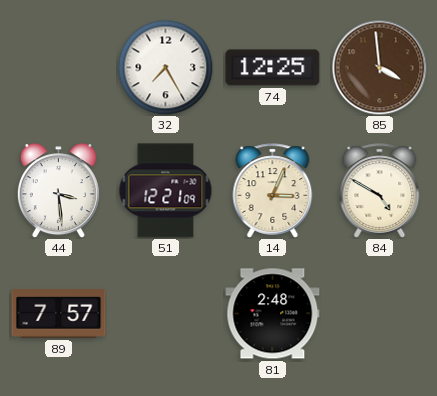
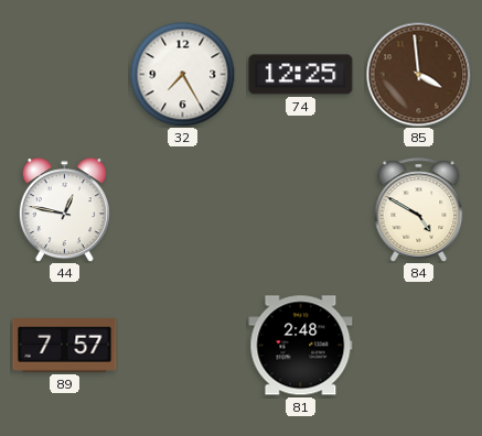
44: 3:29 -> 12:47
51: 12:21 -> none
14: 3:04 -> none
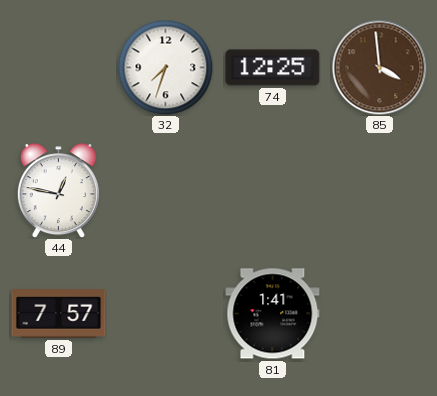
32: 7:25 -> 7:33
84: 4:50 -> none
81: 2:48 -> 1:41
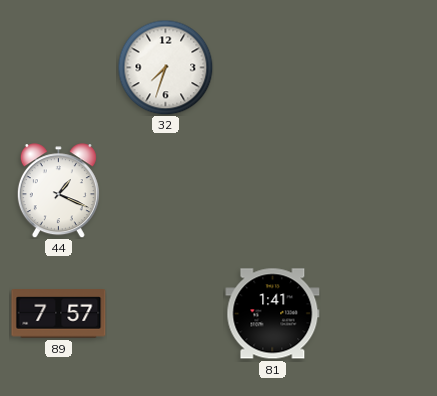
74: 12:25 -> none
85: 3:59 -> none
44: 12:47 -> 1:19
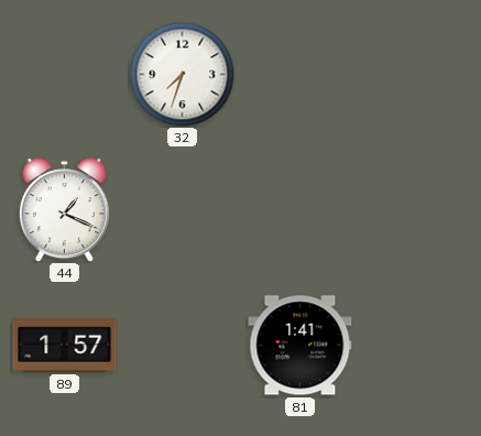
89: 7:57 -> 1:57
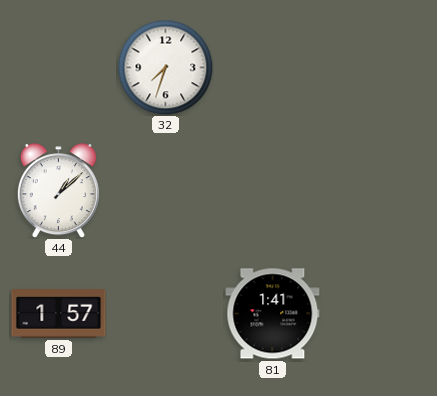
44: 1:19 -> 1:08
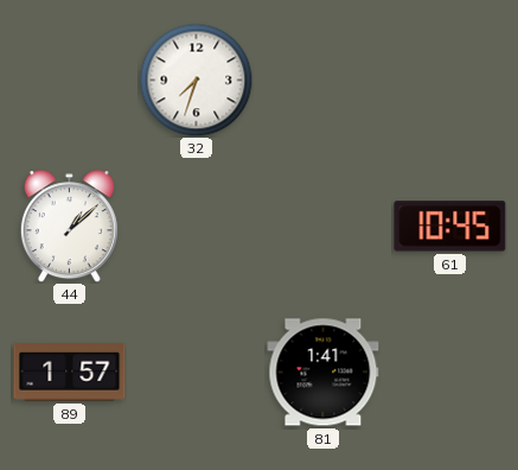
61: none -> 10:45
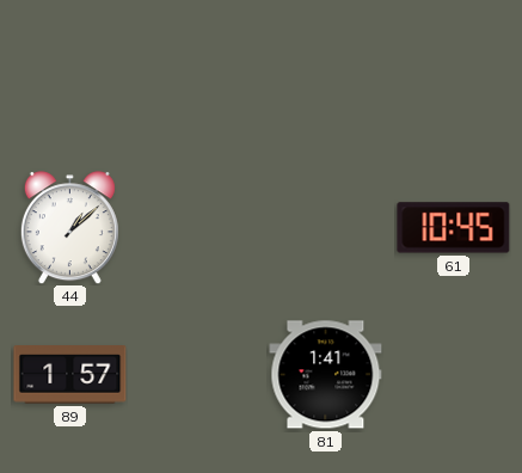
32: 7:33 -> none
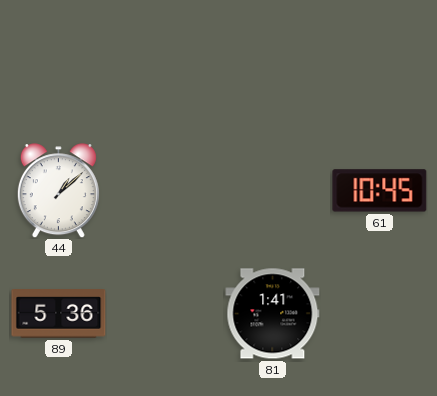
89: 1:57 -> 5:36
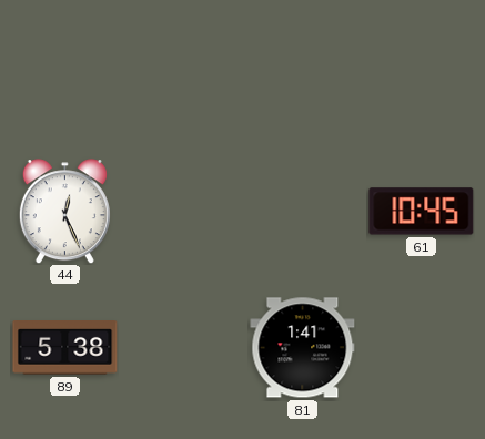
44: 1:08 -> 12:26
89: 5:36 -> 5:38
